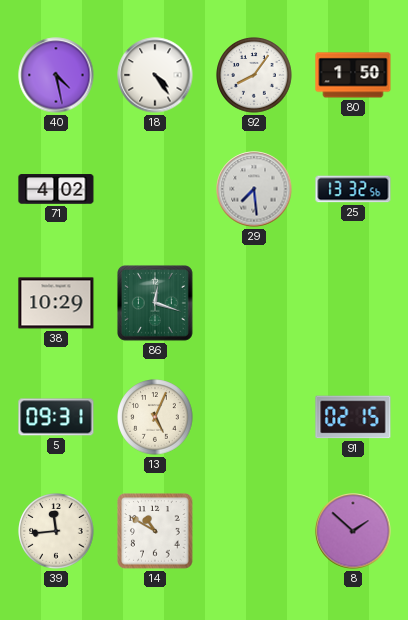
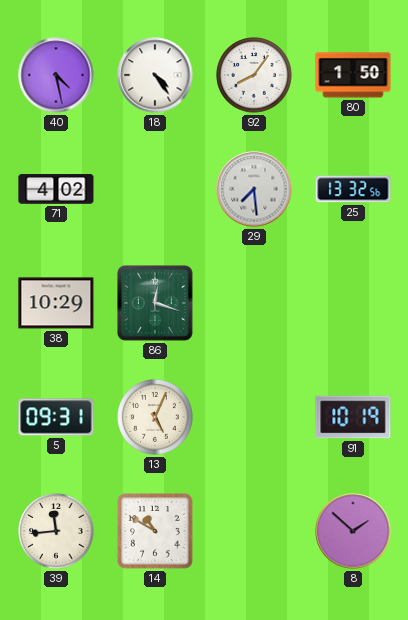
91: 02:15 -> 10:19
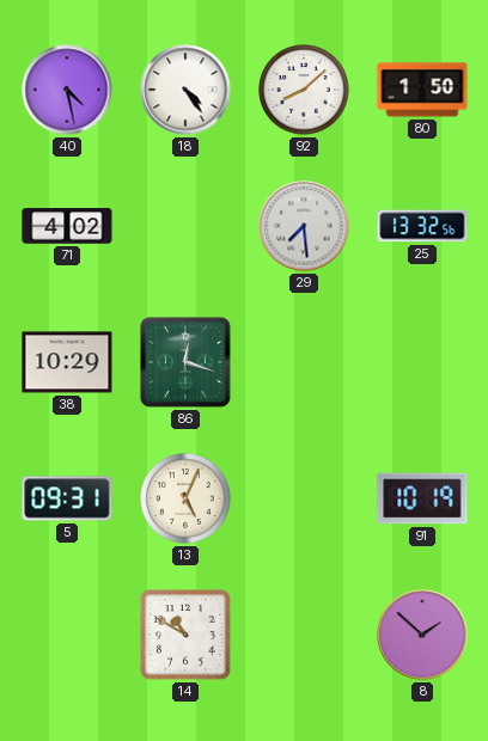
92: 8:06 -> 8:08
39: 11:44 -> none
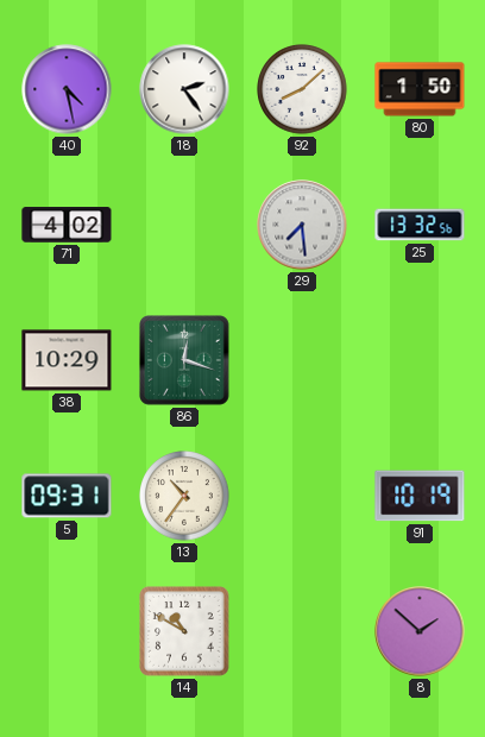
18: 4:24 -> 2:24
13: 5:04 -> 10:36
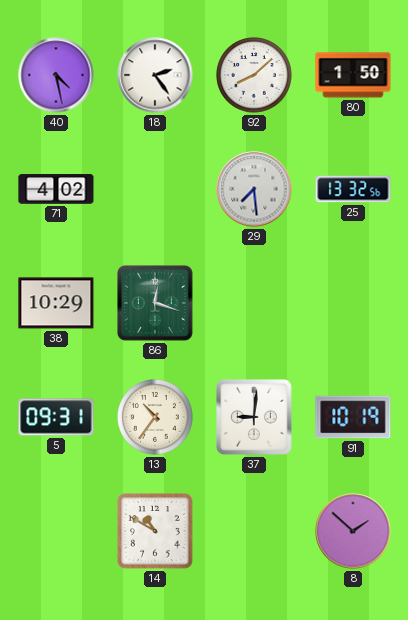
37: none -> 9:01
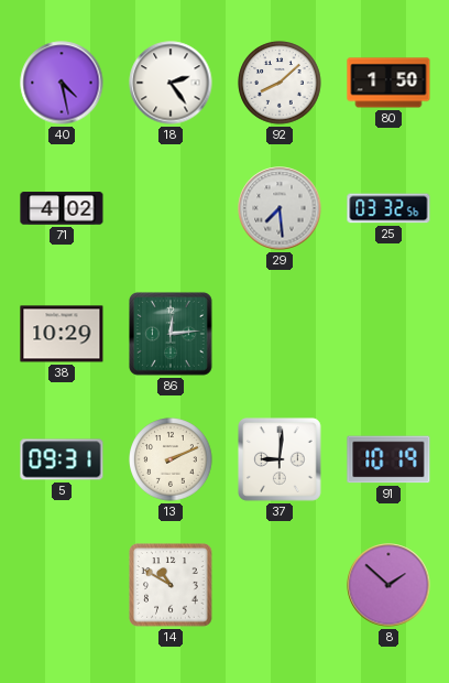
25: 13:32 -> 03:32
86: 12:18 -> 12:14
13: 10:36 -> 2:11
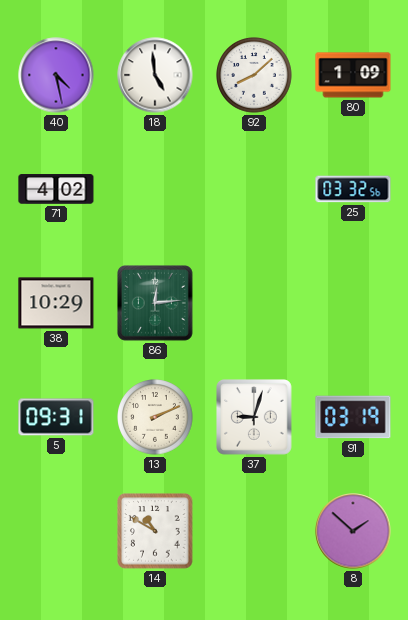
18: 2:24 -> 4:59
80: 1:50 -> 1:09
29: 7:29 -> none
37: 9:01 -> 9:03
91: 10:19 -> 03:19
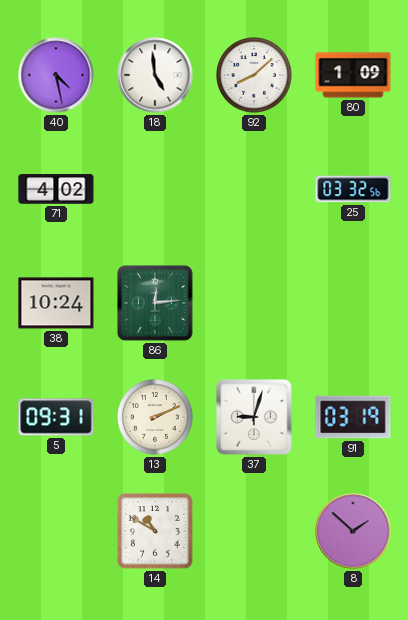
38: 10:29 -> 10:24
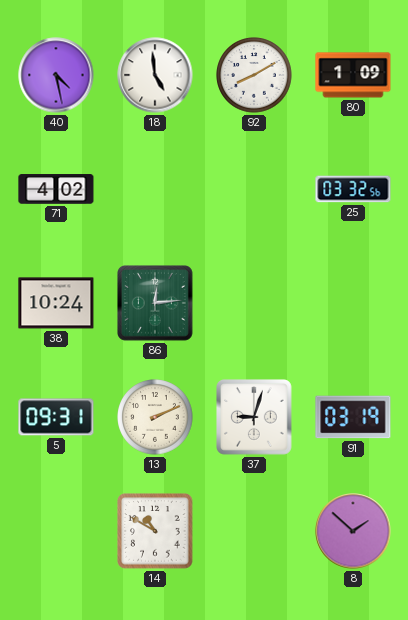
92: 8:08 -> 8:10
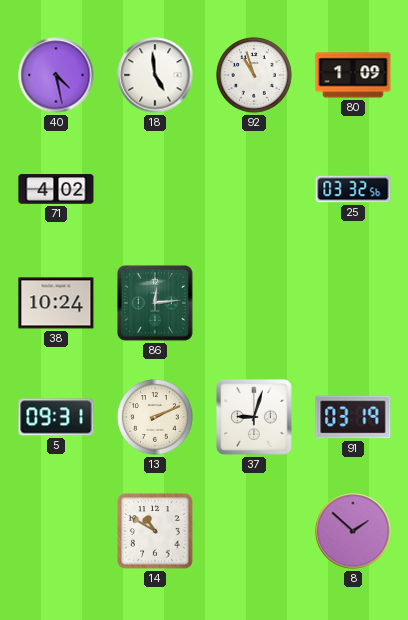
92: 8:10 -> 10:57
